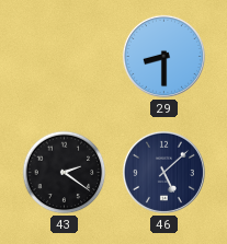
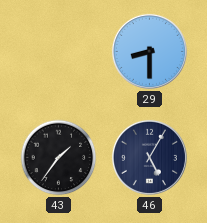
43: 2:21 -> 1:36
46: 5:08 -> 5:05
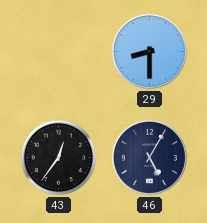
43: 1:36 -> 12:36
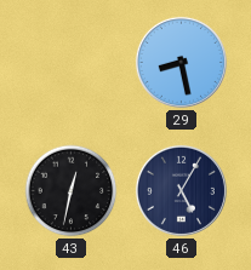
29: 8:30 -> 8:28
43: 12:36 -> 12:32
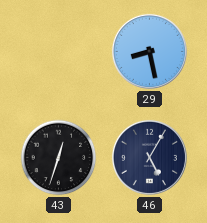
43: 12:32 -> 12:33
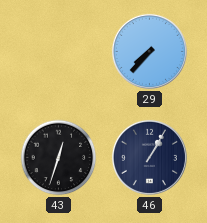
29: 8:28 -> 7:37
46: 5:05 -> 1:05
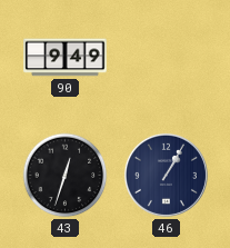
90: none -> 9:49
29: 7:37 -> none
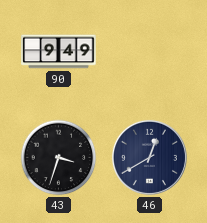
43: 12:33 -> 3:33
46: 1:05 -> 12:40
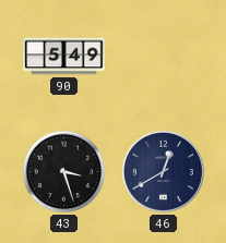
90: 9:49 -> 5:49
43: 3:33 -> 3:27
